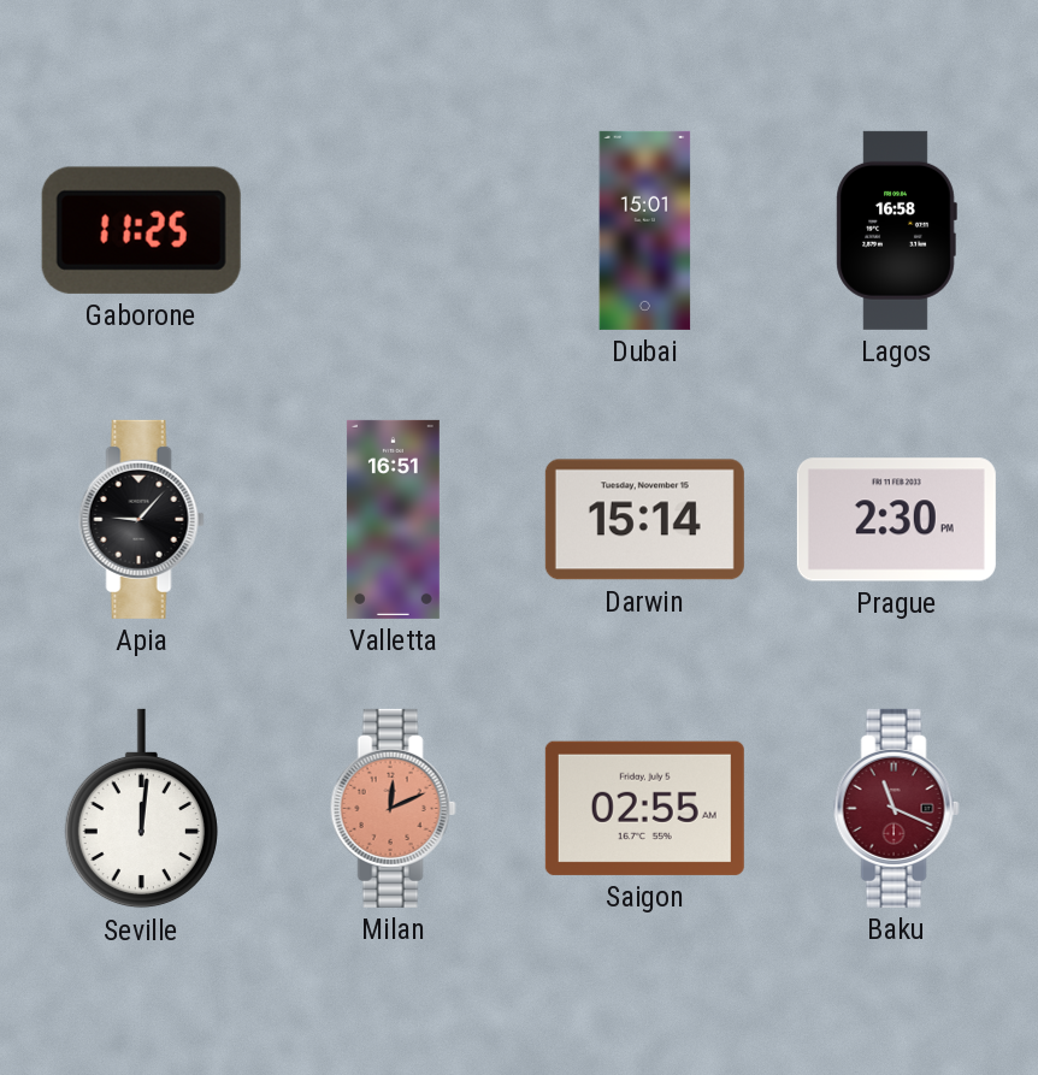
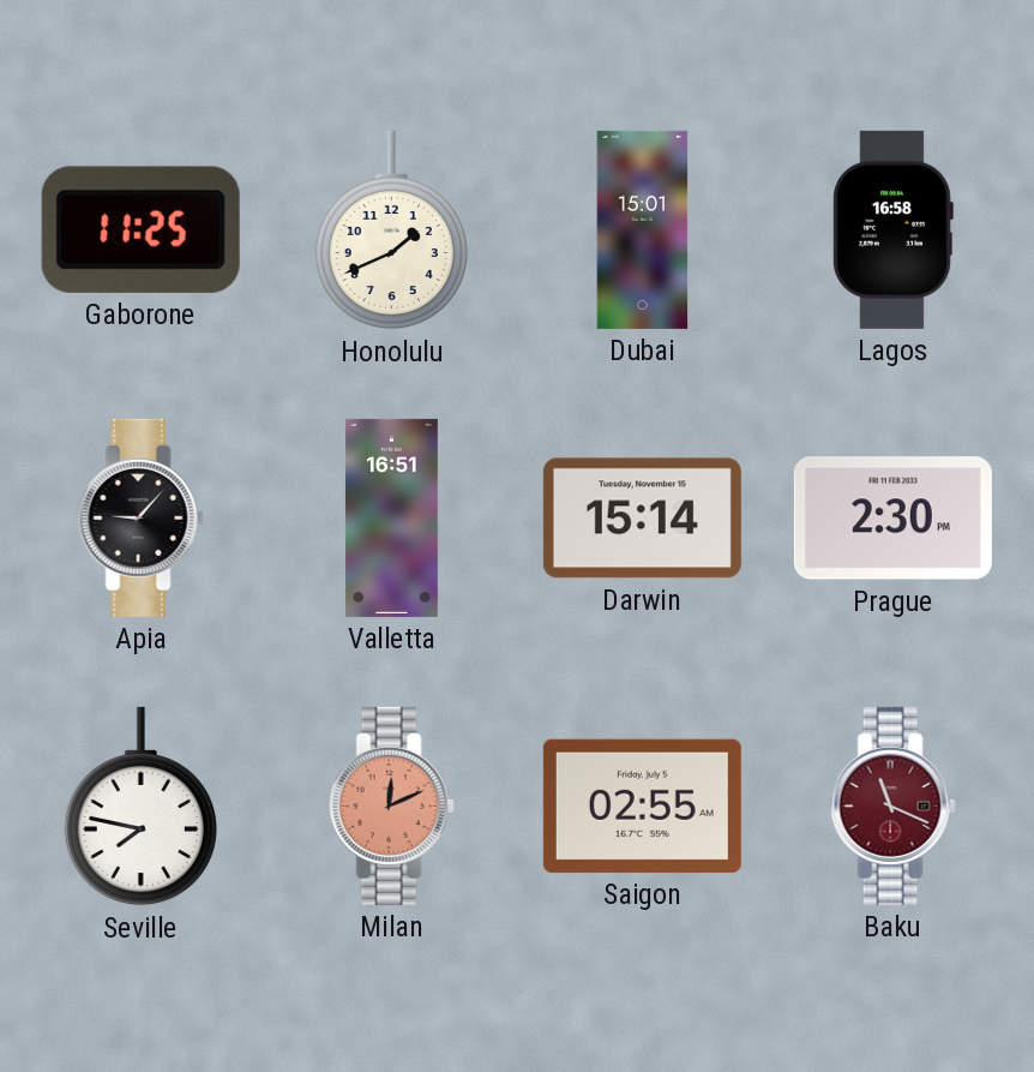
Honolulu: none -> 1:41
Seville: 12:01 -> 7:47
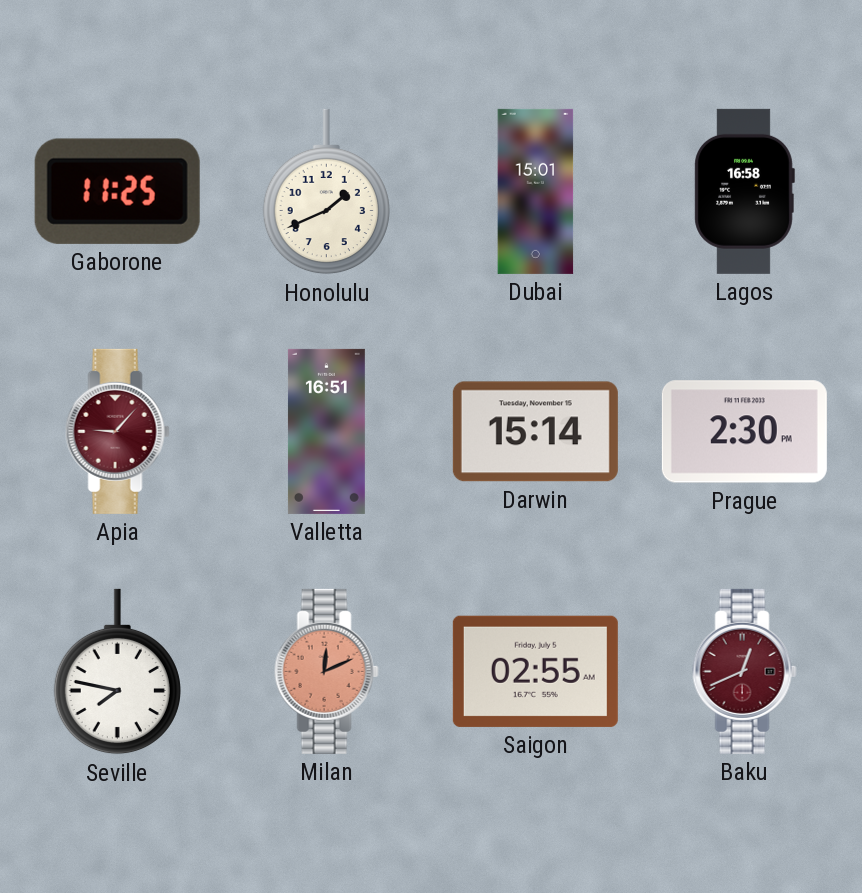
Apia dial: black -> burgundy
Baku: 11:19 -> 12:41
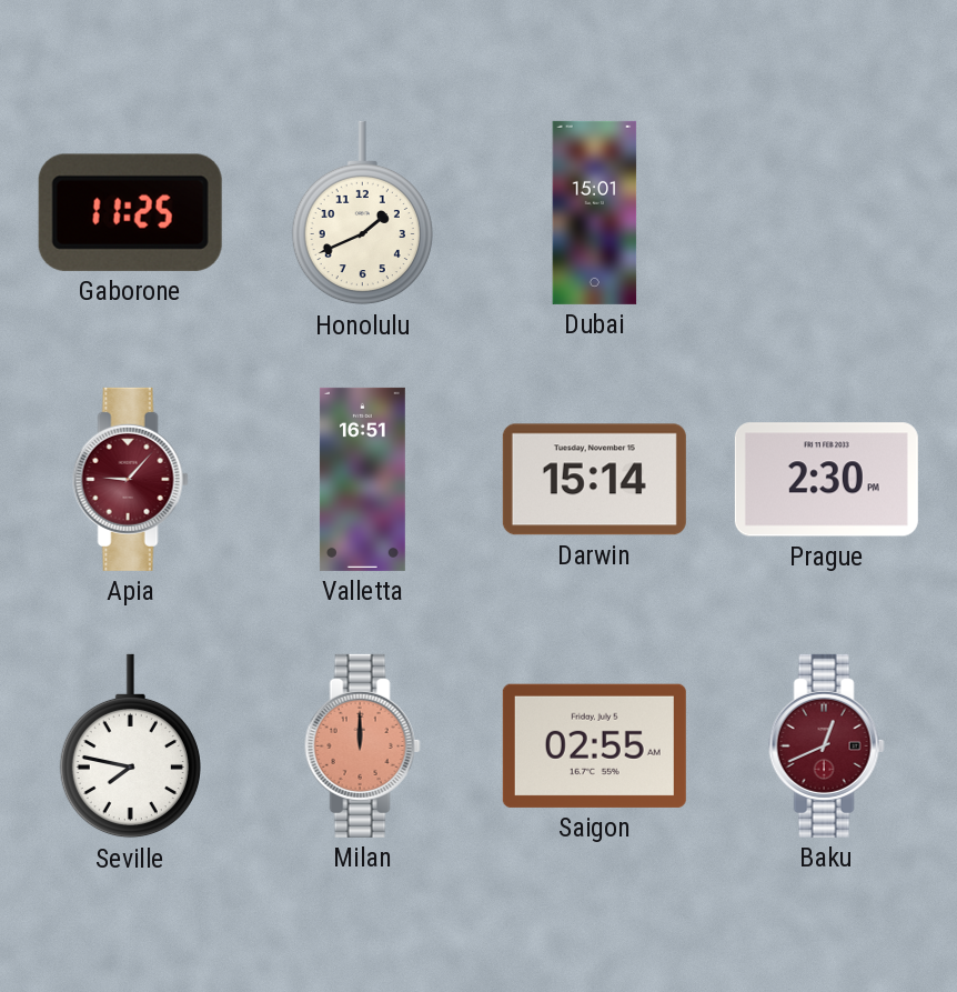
Lagos: 16:58 -> none
Milan: 12:11 -> 12:00
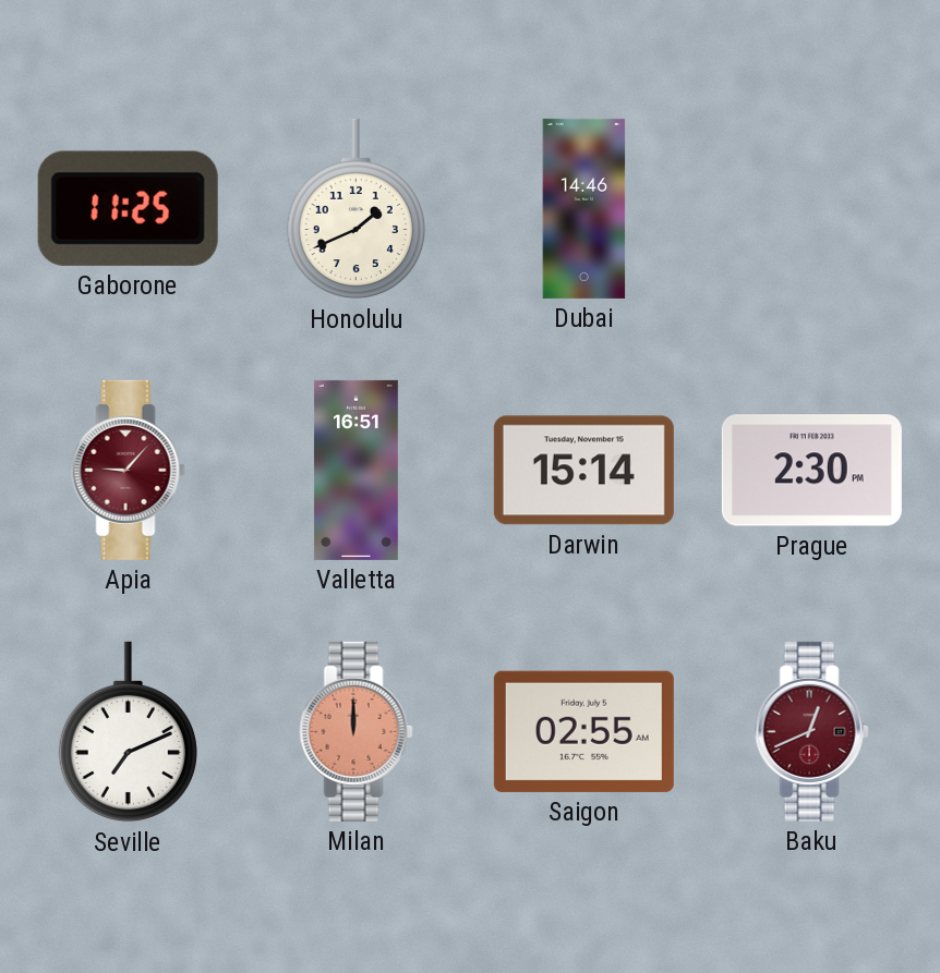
Dubai: 15:01 -> 14:46
Seville: 7:47 -> 7:11
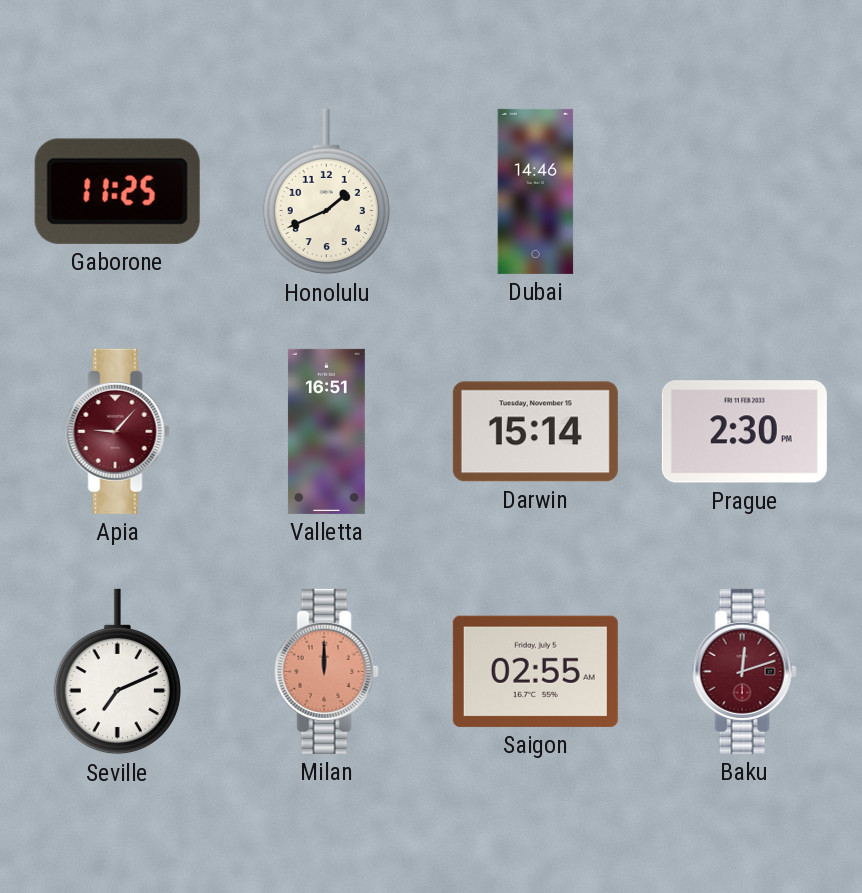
Baku: 12:41 -> 12:12
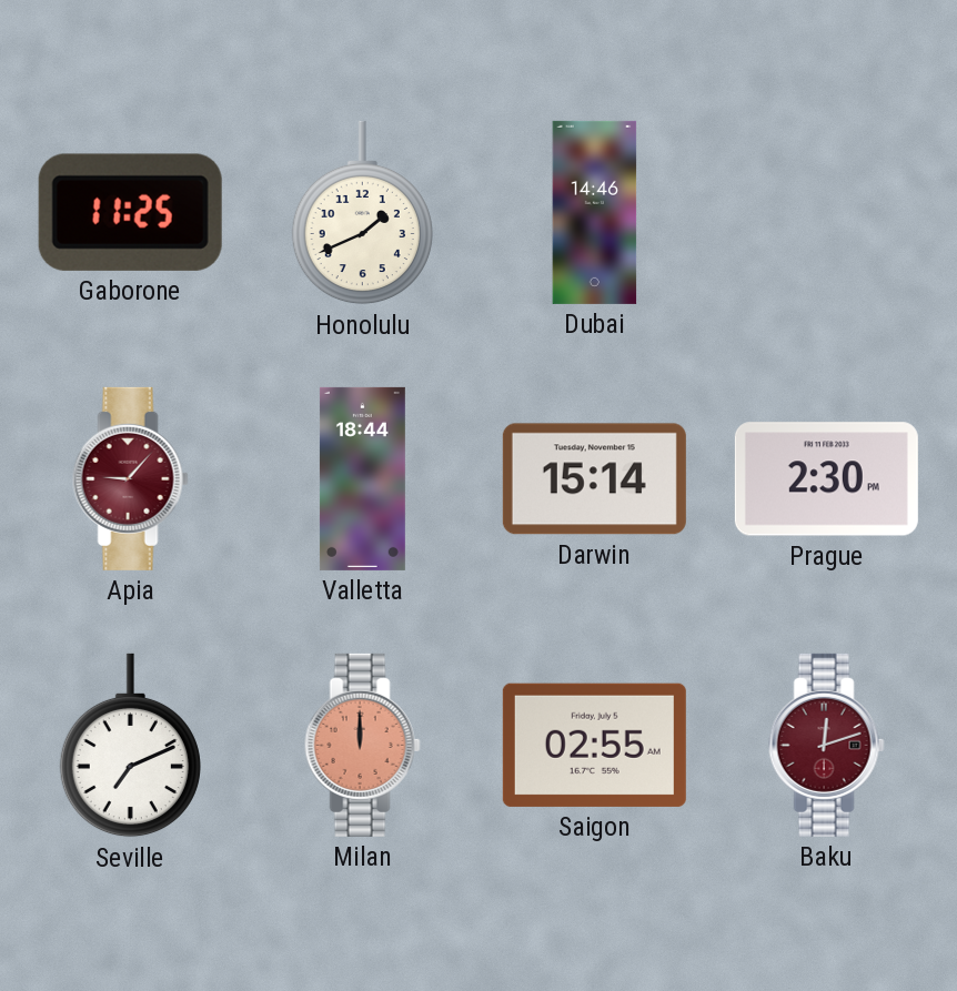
Valletta: 16:51 -> 18:44
